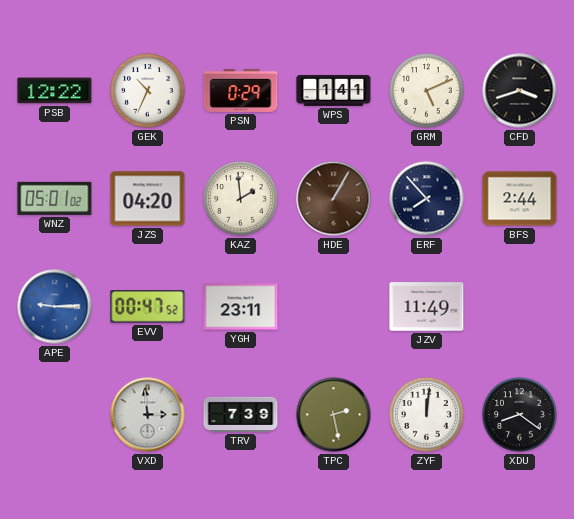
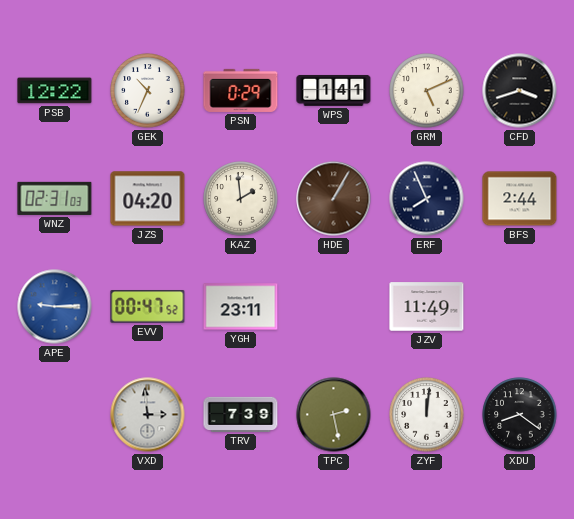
WNZ: 05:01 -> 02:31
ERF: 7:53 -> 7:56
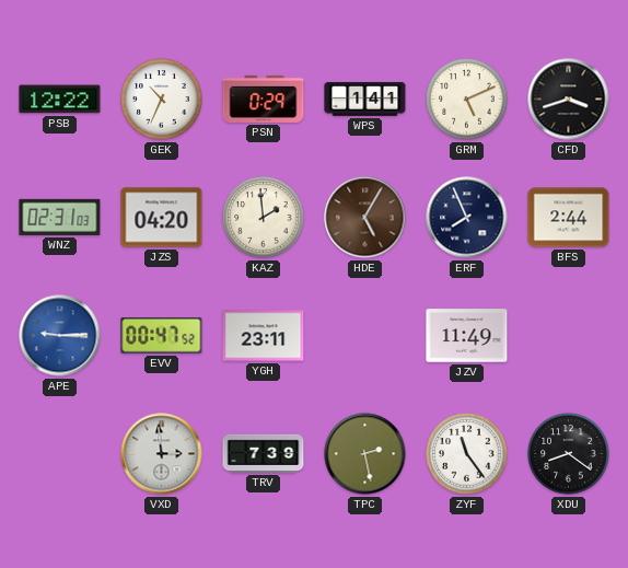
HDE: 1:05 -> 5:05
ZYF: 12:01 -> 11:24
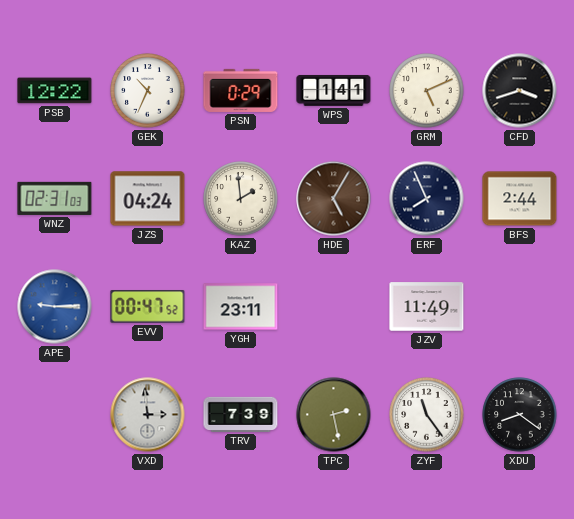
JZS: 04:20 -> 04:24
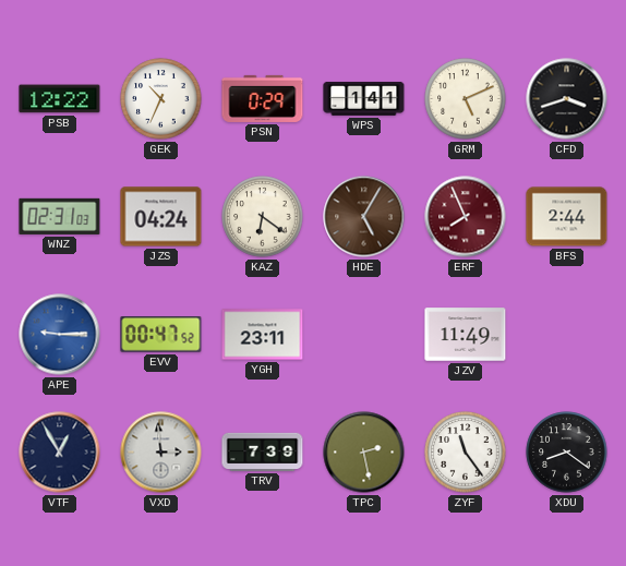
KAZ: 1:59 -> 6:21
ERF dial: navy -> burgundy
VTF: none -> 12:55
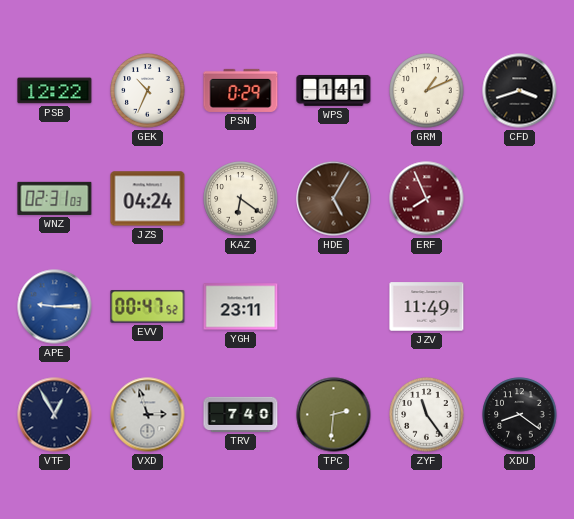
GRM: 5:11 -> 1:11
BFS: 2:44 -> none
VXD: 2:59 -> 2:57
TRV: 7:39 -> 7:40
TPC: 2:28 -> 2:31
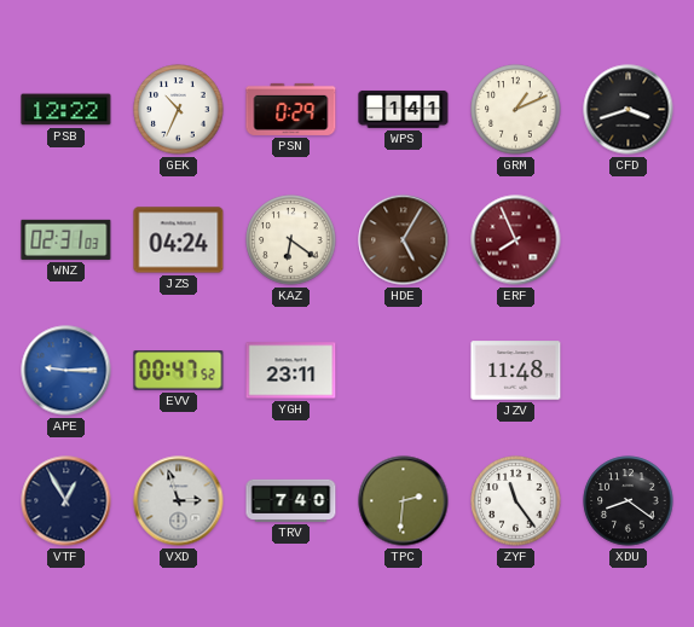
JZV: 11:49 -> 11:48
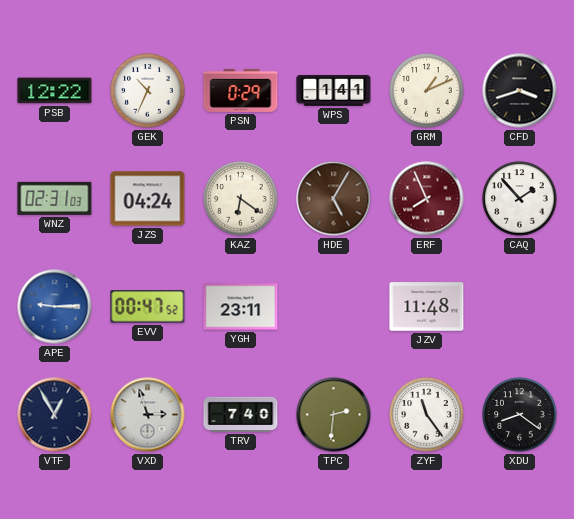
CAQ: none -> 1:53
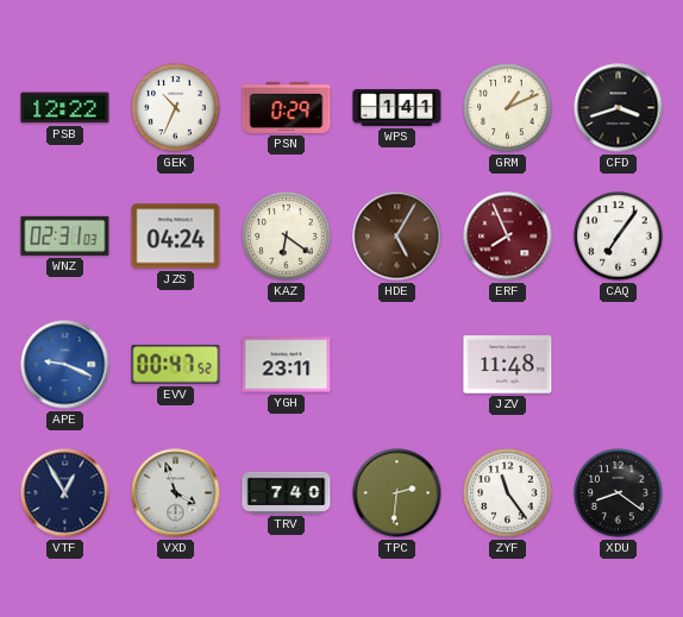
CAQ: 1:53 -> 7:06
APE: 9:15 -> 9:19
VXD: 2:57 -> 3:57
